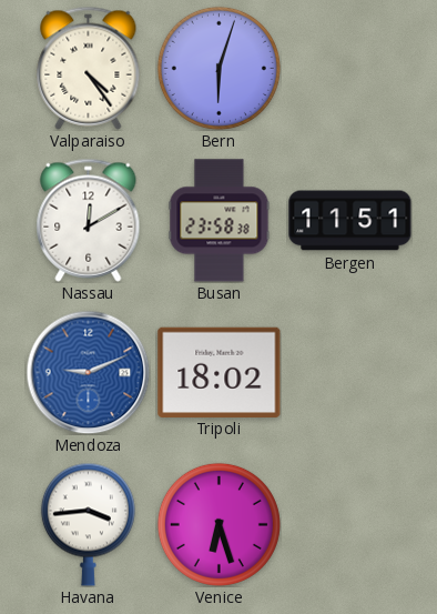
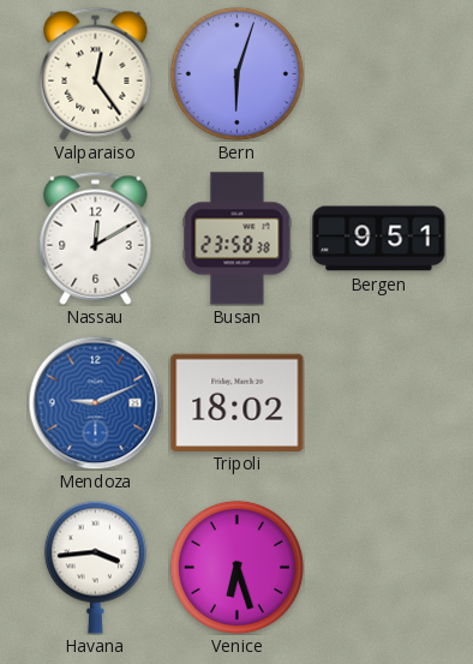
Valparaiso: 4:24 -> 12:24
Bergen: 11:51 -> 9:51
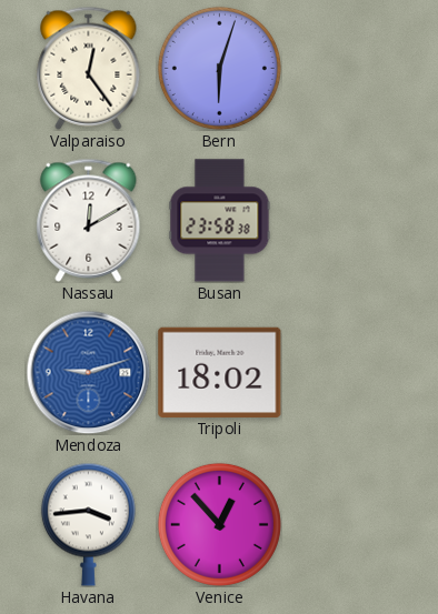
Bergen: 9:51 -> none
Mendoza: 9:11 -> 9:12
Venice: 6:27 -> 12:53
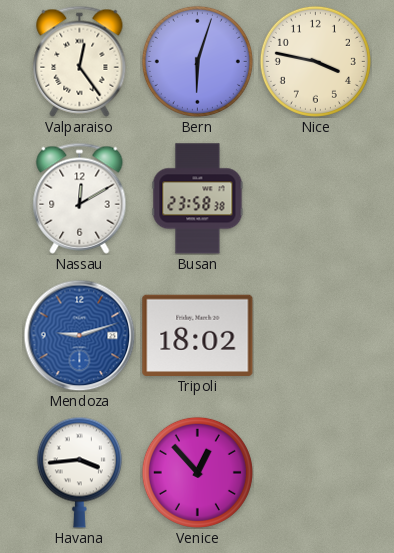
Nice: none -> 3:47
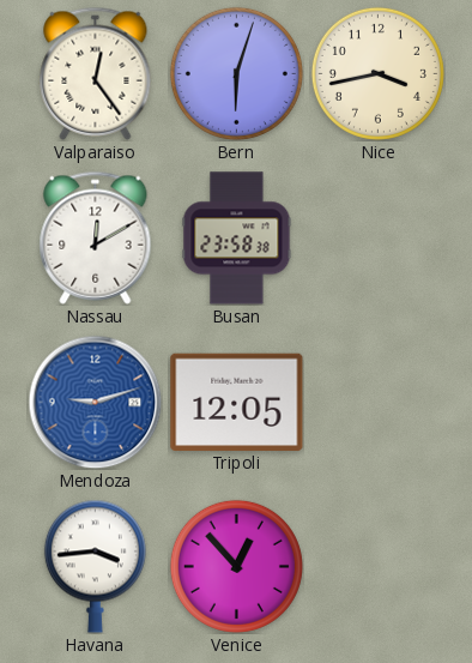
Nice: 3:47 -> 3:43
Tripoli: 18:02 -> 12:05
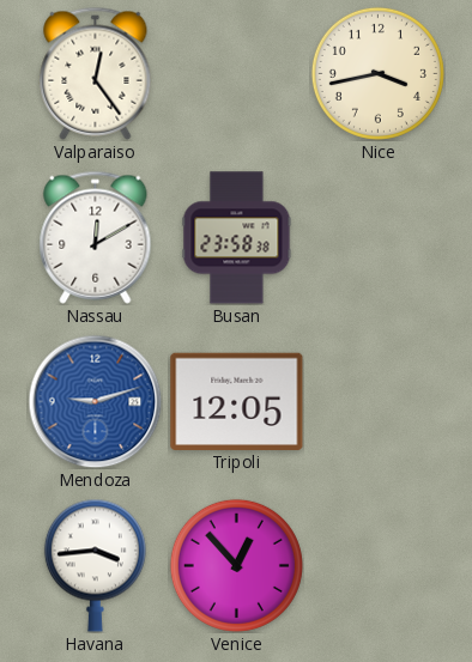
Bern: 6:03 -> none
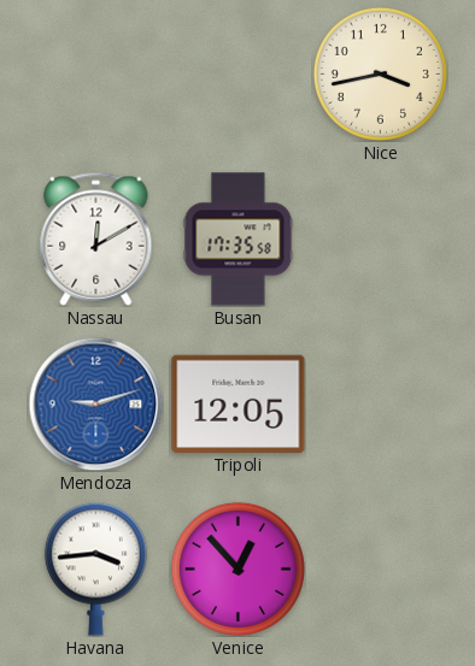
Valparaiso: 12:24 -> none
Busan: 23:58 -> 17:35
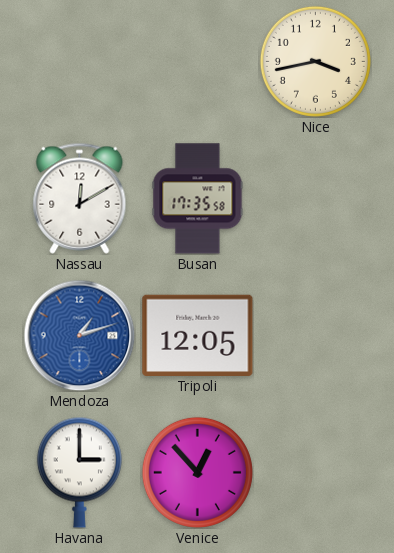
Mendoza: 9:12 -> 1:12
Havana: 3:44 -> 3:00
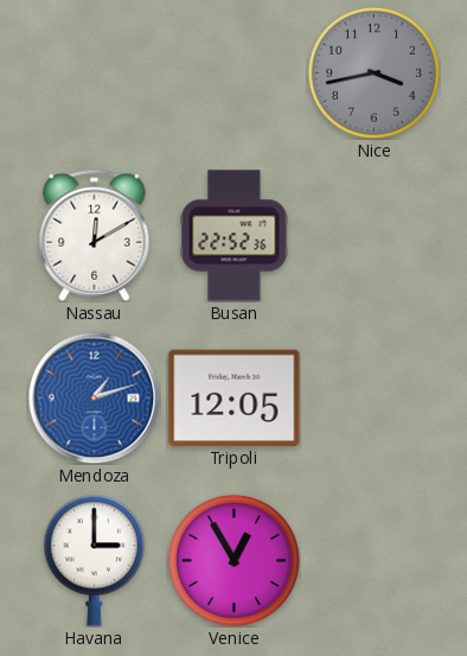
Nice dial: cream -> grey
Busan: 17:35 -> 22:52
Venice: 12:53 -> 12:55
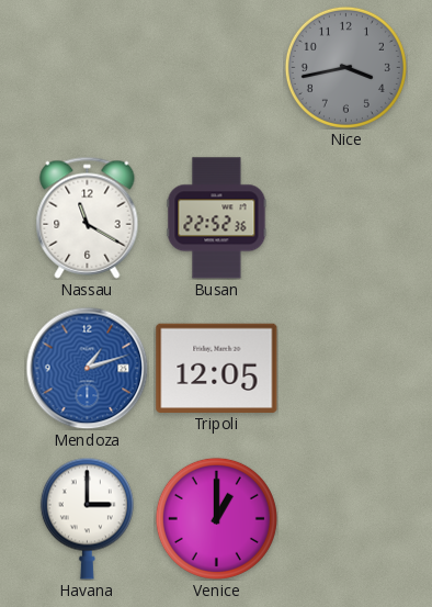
Nassau: 12:10 -> 11:20
Venice: 12:55 -> 1:00
